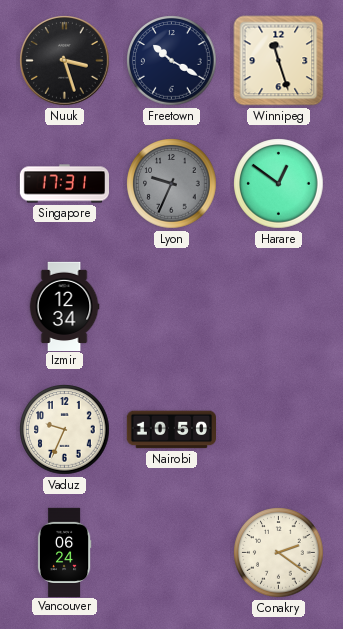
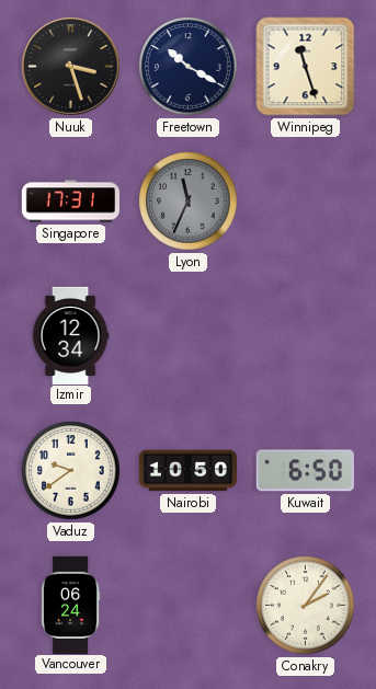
Lyon: 9:34 -> 11:34
Harare: 12:51 -> none
Vaduz: 9:34 -> 9:39
Kuwait: none -> 6:50
Conakry: 2:21 -> 2:06
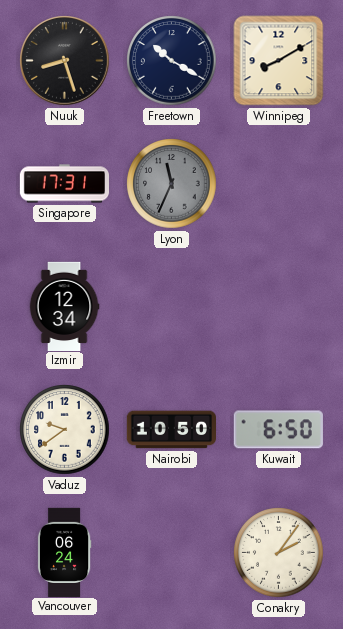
Nuuk: 3:27 -> 8:27
Winnipeg: 11:27 -> 8:10
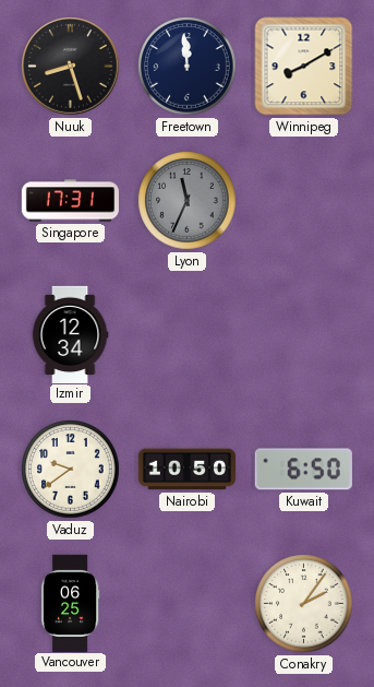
Freetown: 10:20 -> 11:59
Vancouver: 06:24 -> 06:25
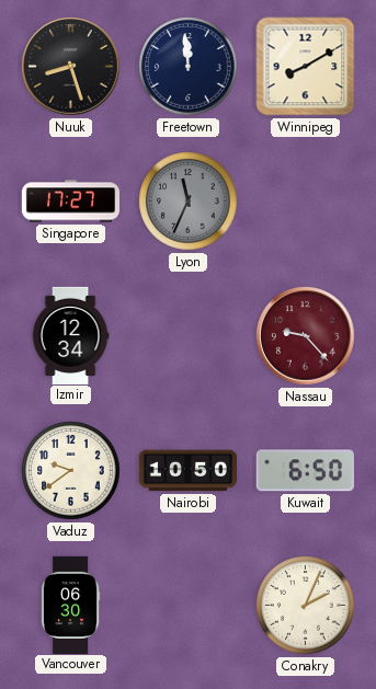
Singapore: 17:31 -> 17:27
Nassau: none -> 9:23
Vancouver: 06:25 -> 06:30
Conakry: 2:06 -> 2:04
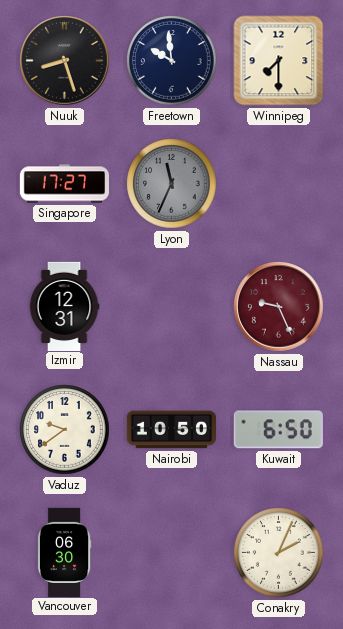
Freetown: 11:59 -> 9:59
Winnipeg: 8:10 -> 7:30
Izmir: 12:34 -> 12:31
Nassau: 9:23 -> 9:26
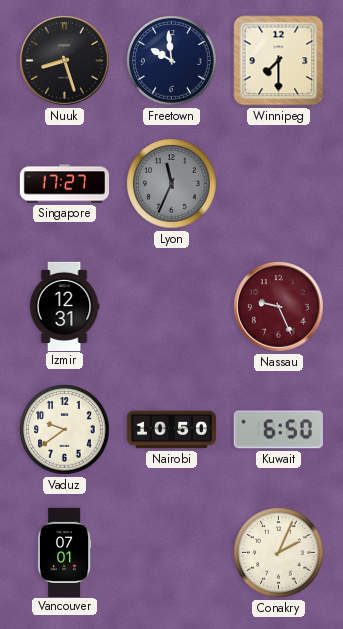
Vancouver: 06:30 -> 07:01
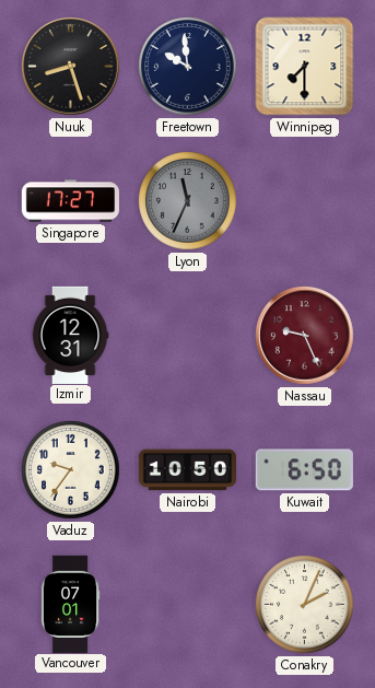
Vaduz: 9:39 -> 9:36
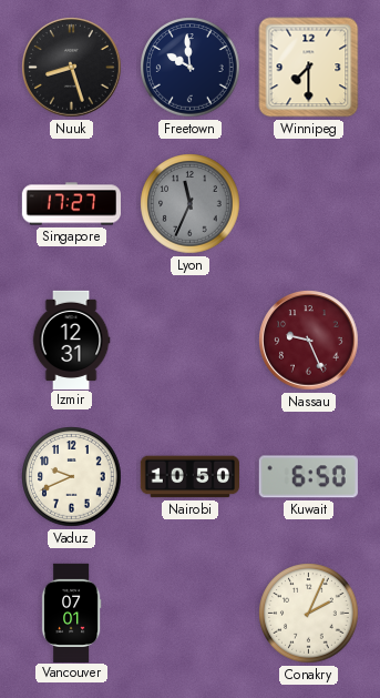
Vaduz: 9:36 -> 9:41
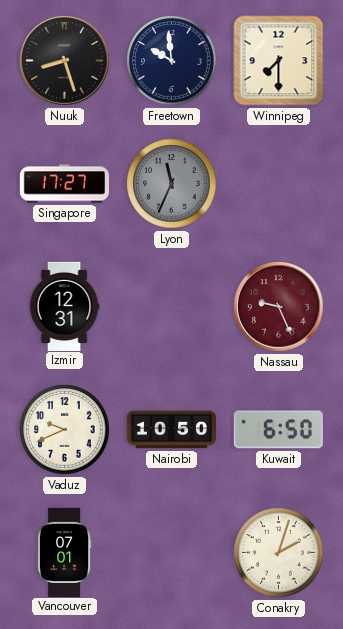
Conakry: 2:04 -> 2:03
